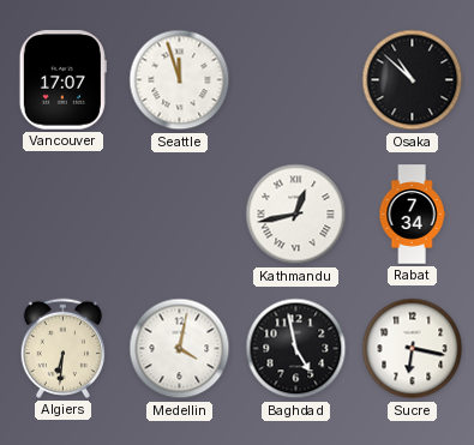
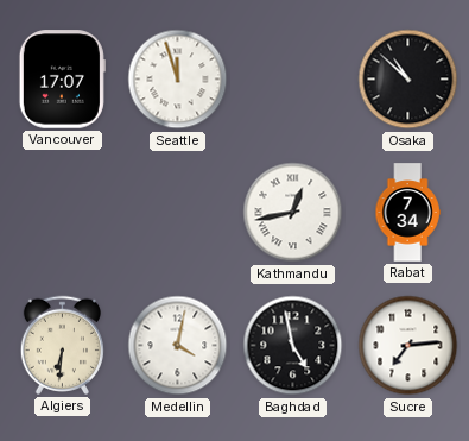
Sucre: 6:17 -> 7:14
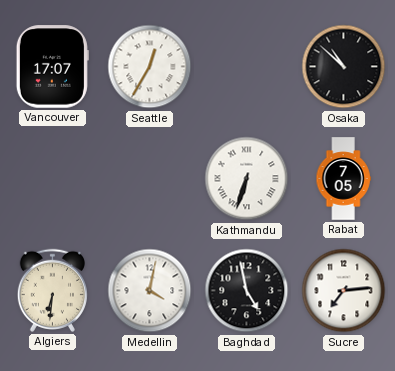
Seattle: 11:57 -> 12:35
Kathmandu: 12:43 -> 6:33
Rabat: 7:34 -> 7:05
